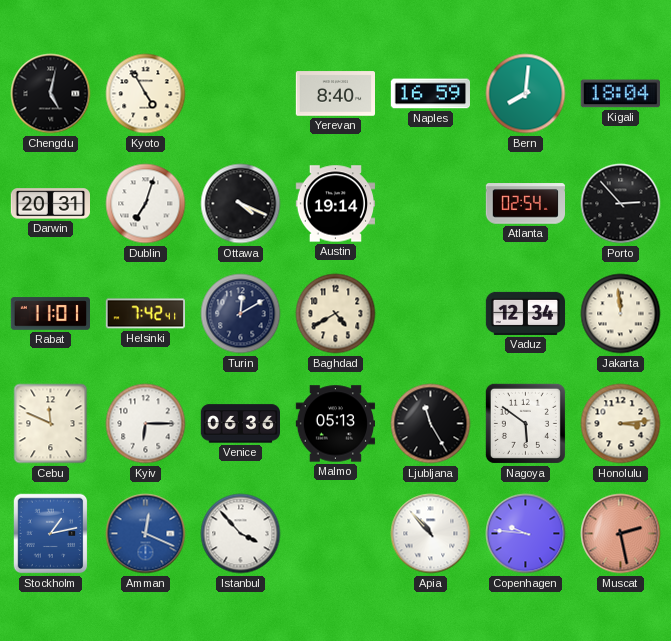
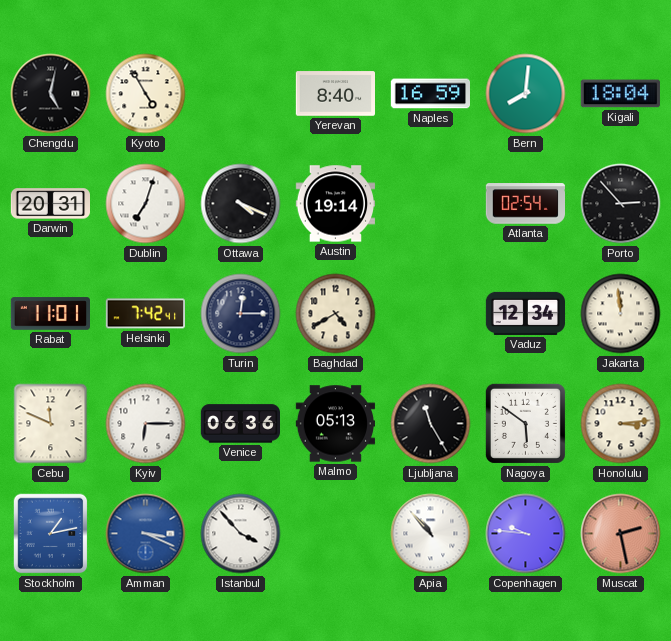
Turin: 12:10 -> 12:15
Amman: 12:19 -> 3:19
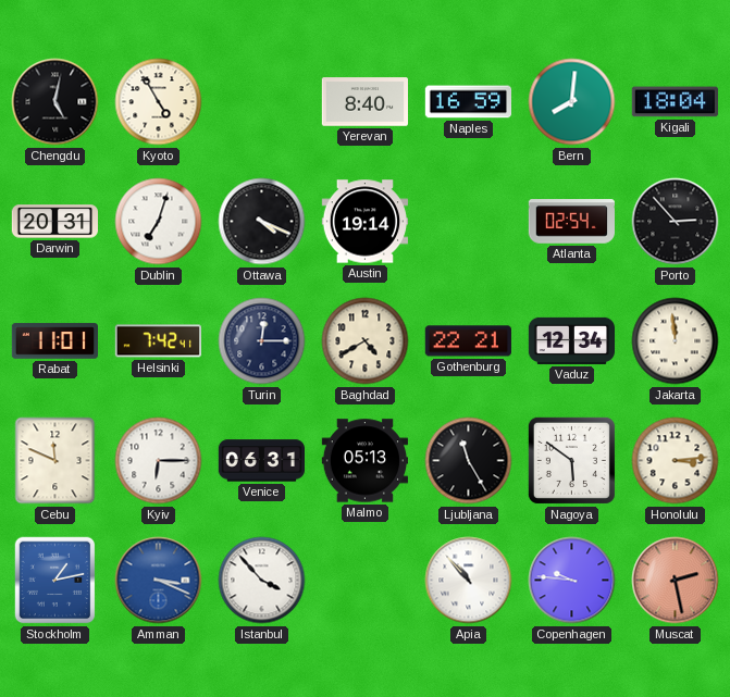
Gothenburg: none -> 22:21
Venice: 06:36 -> 06:31
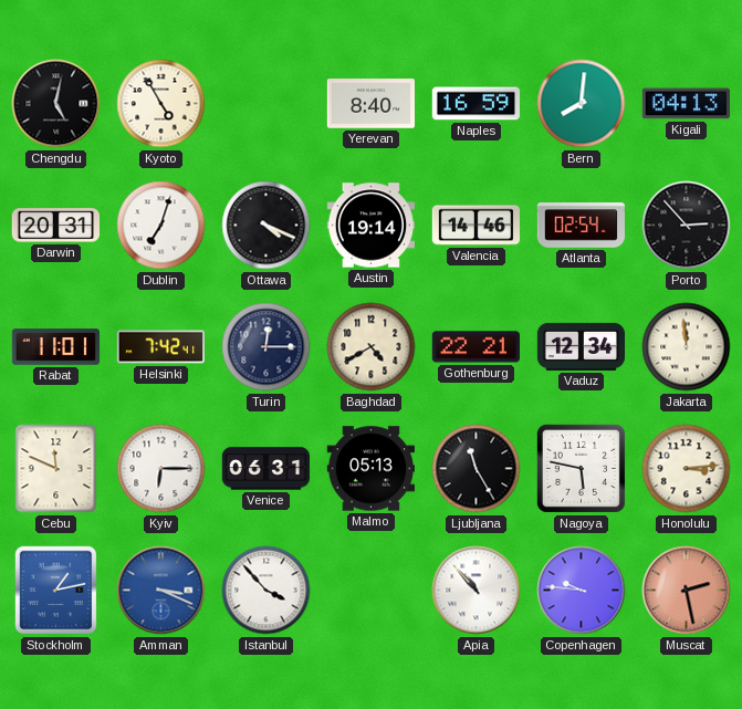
Kigali: 18:04 -> 04:13
Valencia: none -> 14:46
Nagoya: 5:51 -> 5:47
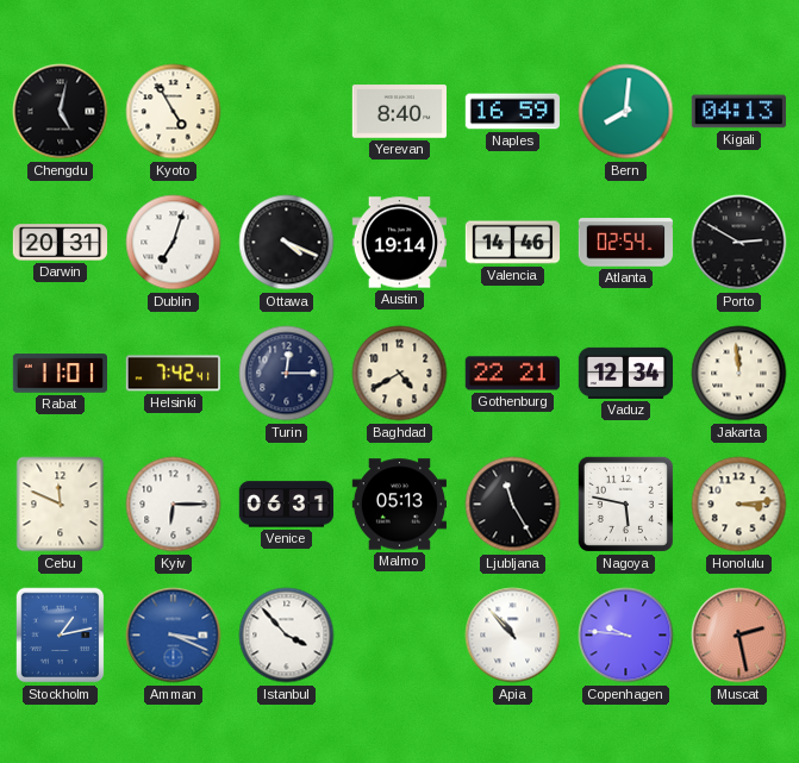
Porto: 2:53 -> 2:50
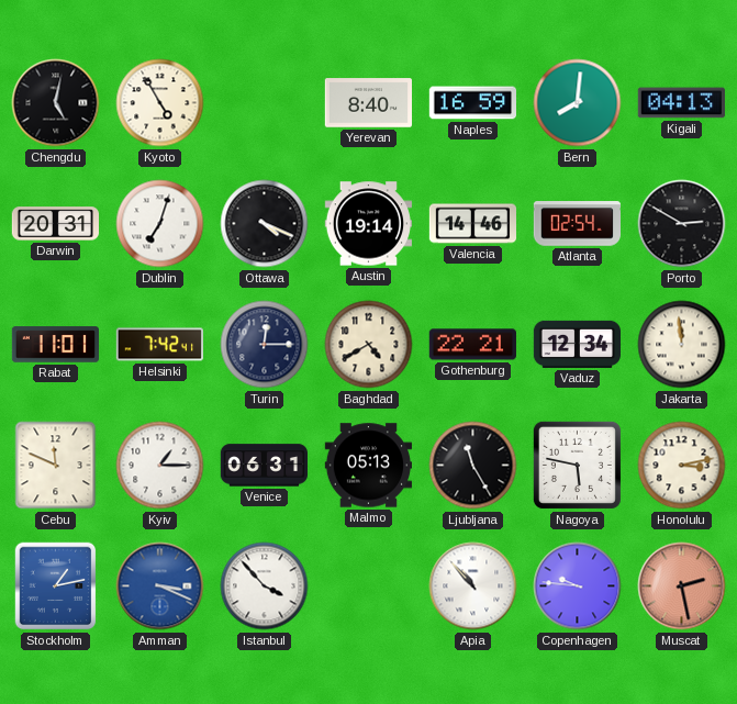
Kyiv: 6:15 -> 1:15
Honolulu: 3:14 -> 3:13
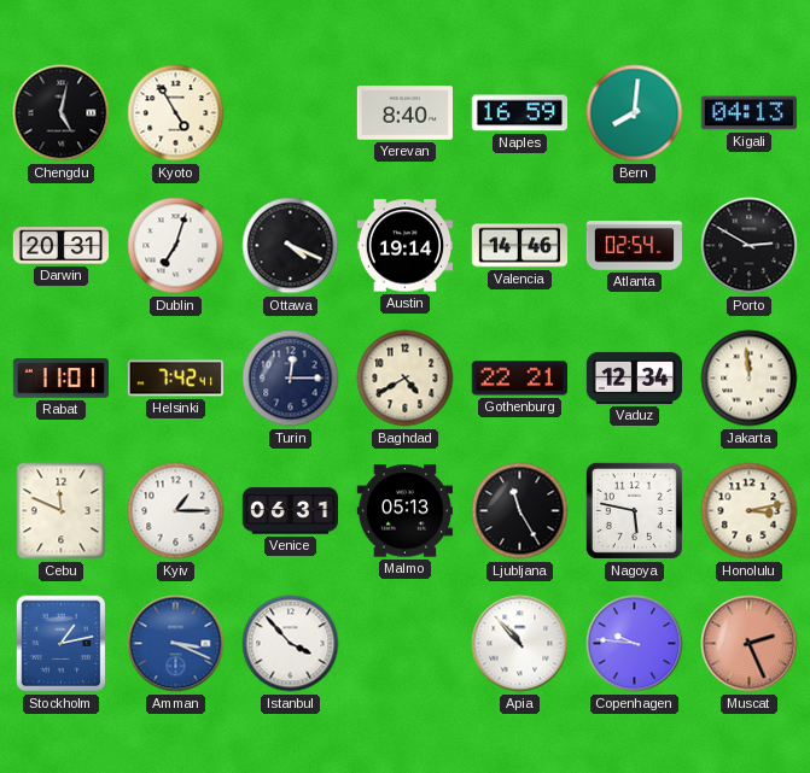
Muscat: 2:28 -> 2:26
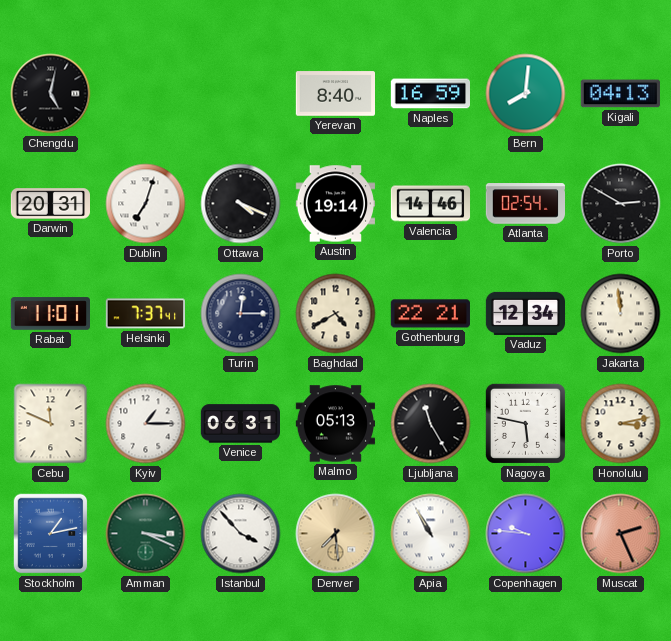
Kyoto: 4:55 -> none
Helsinki: 7:42 -> 7:37
Amman dial: blue -> green
Denver: none -> 7:29
Apia: 10:53 -> 10:55
